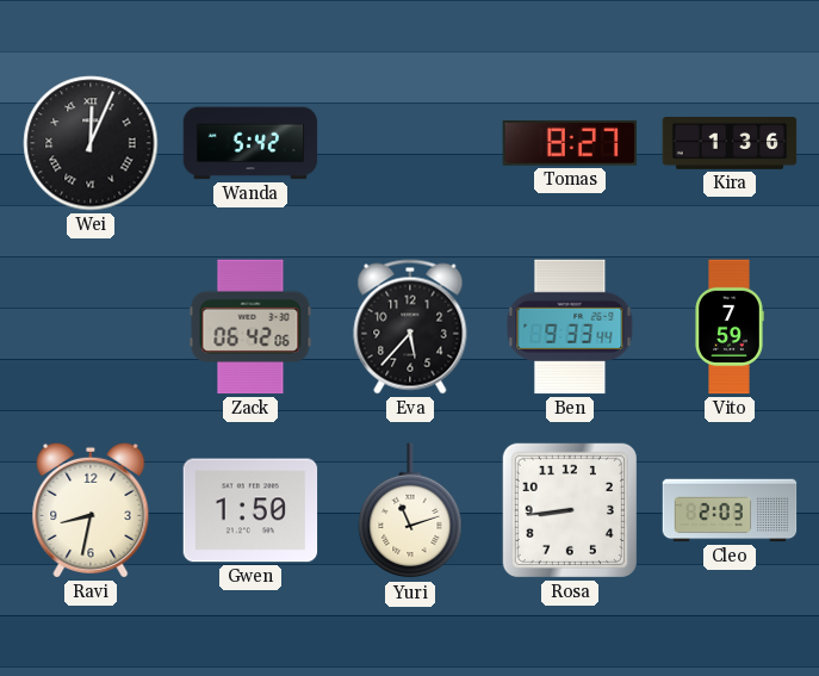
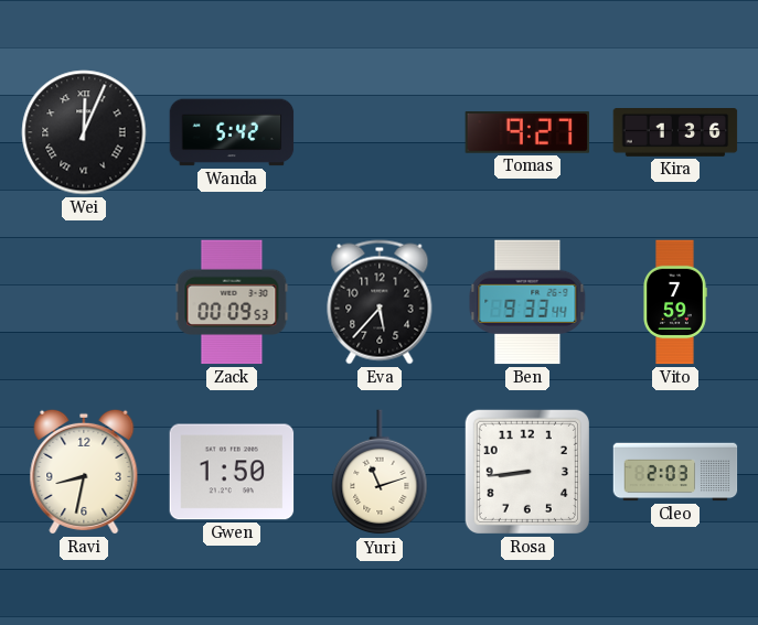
Tomas: 8:27 -> 9:27
Zack: 06:42 -> 00:09
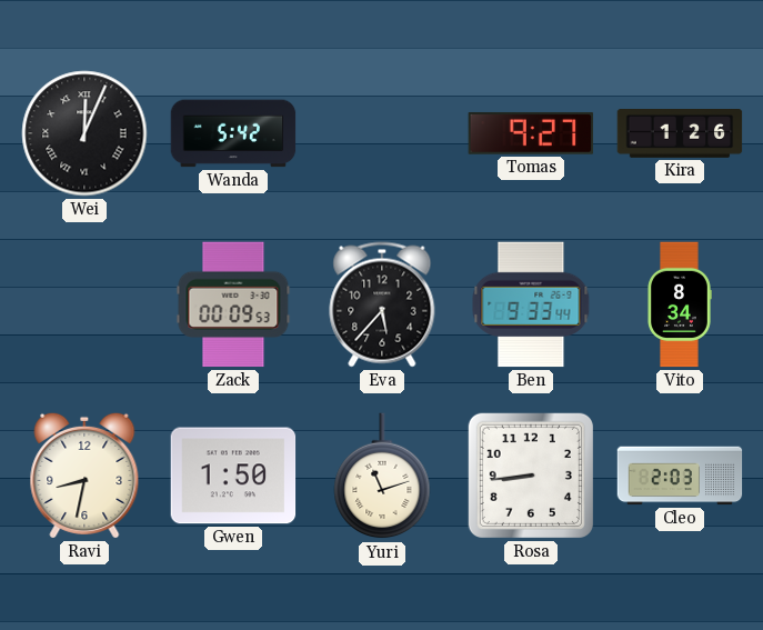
Kira: 1:36 -> 1:26
Vito: 7:59 -> 8:34
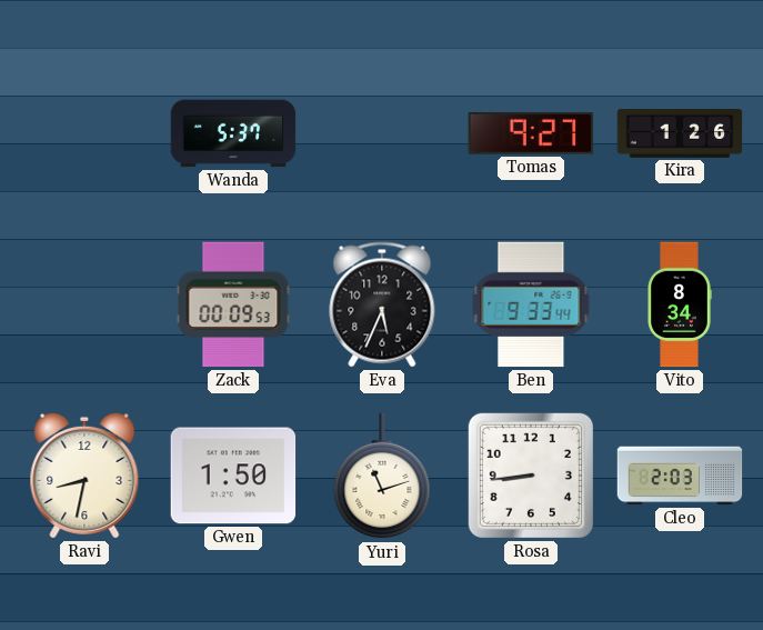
Wei: 12:04 -> none
Wanda: 5:42 -> 5:37
Eva: 5:37 -> 5:34
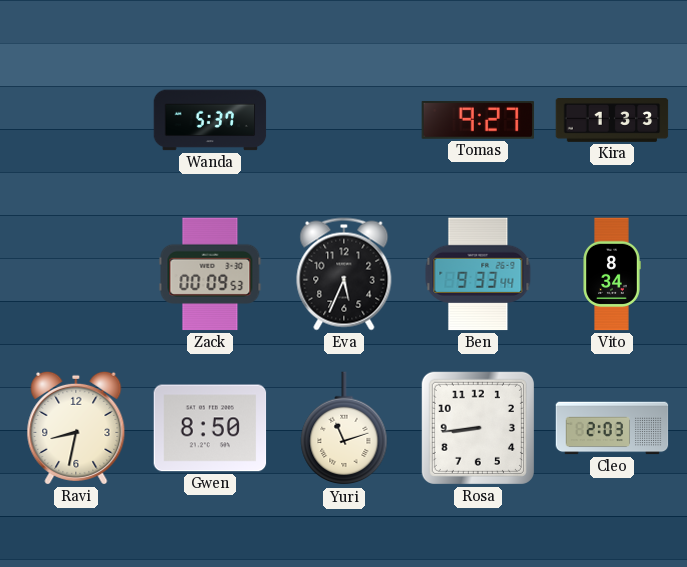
Kira: 1:26 -> 1:33
Gwen: 1:50 -> 8:50
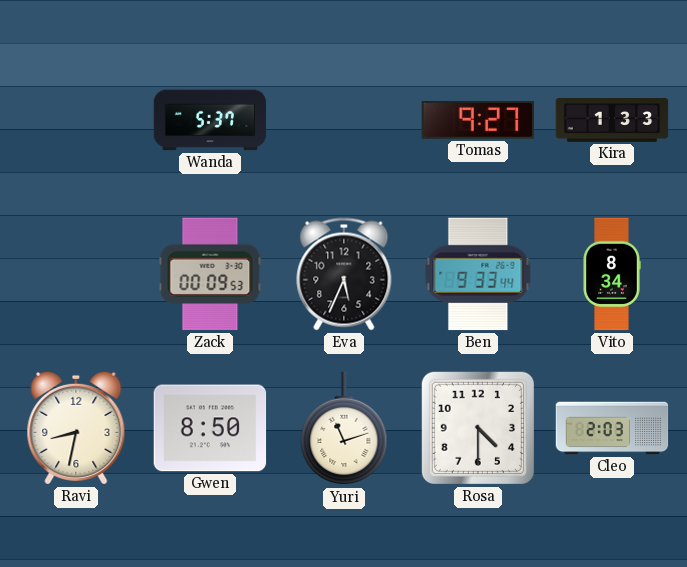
Rosa: 8:44 -> 4:30
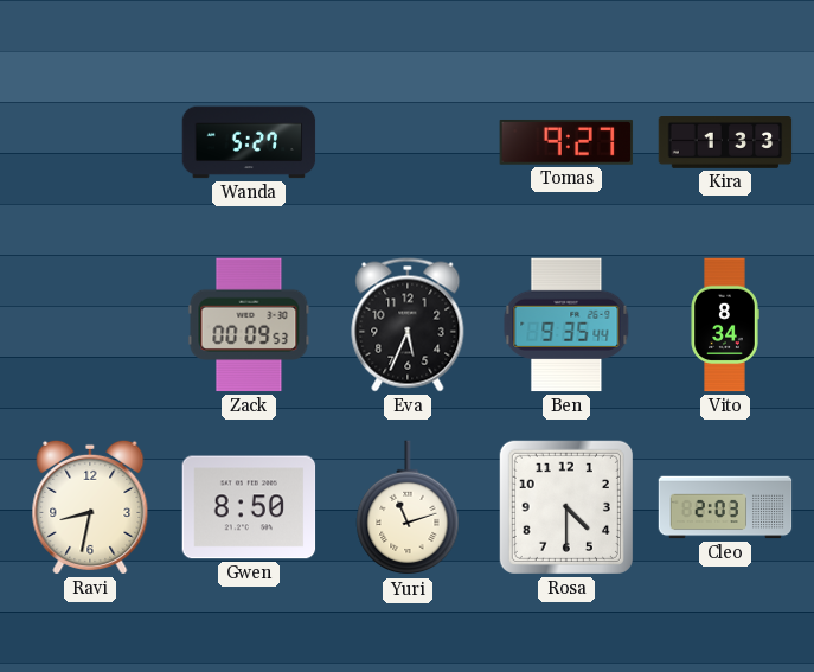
Wanda: 5:37 -> 5:27
Ben: 9:33 -> 9:35
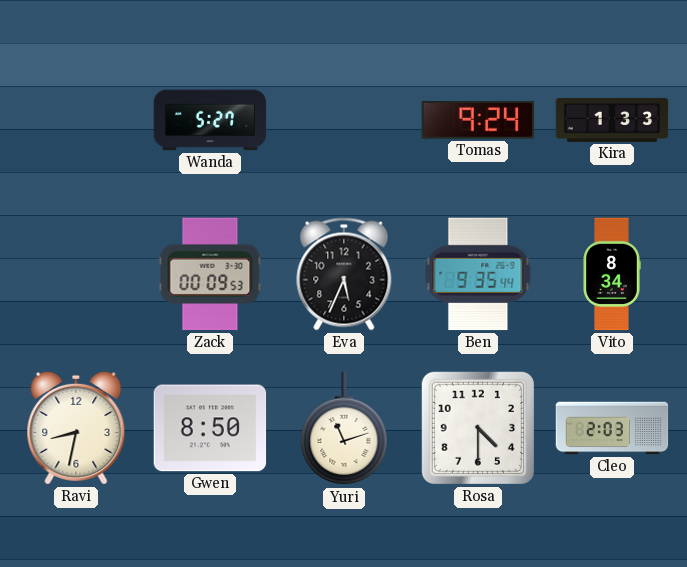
Tomas: 9:27 -> 9:24
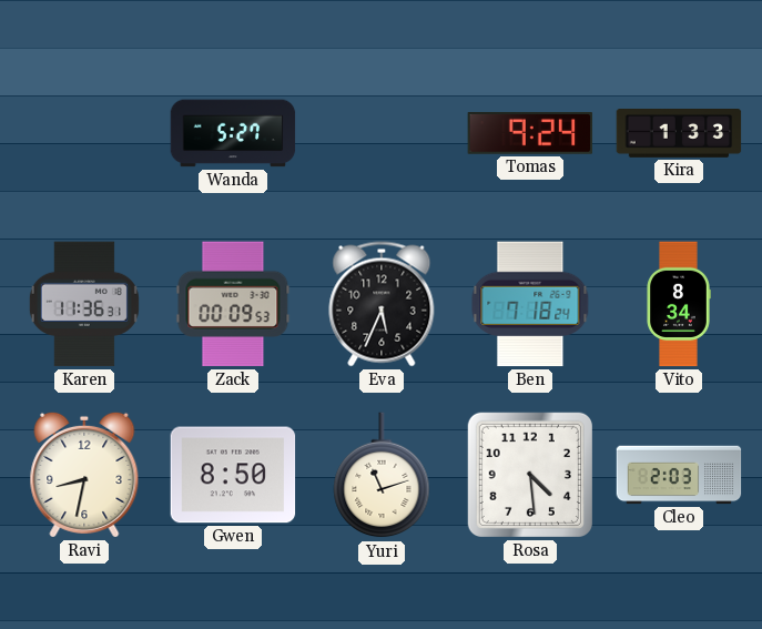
Karen: none -> 11:36
Ben: 9:35 -> 7:18
Rosa: 4:30 -> 4:29
